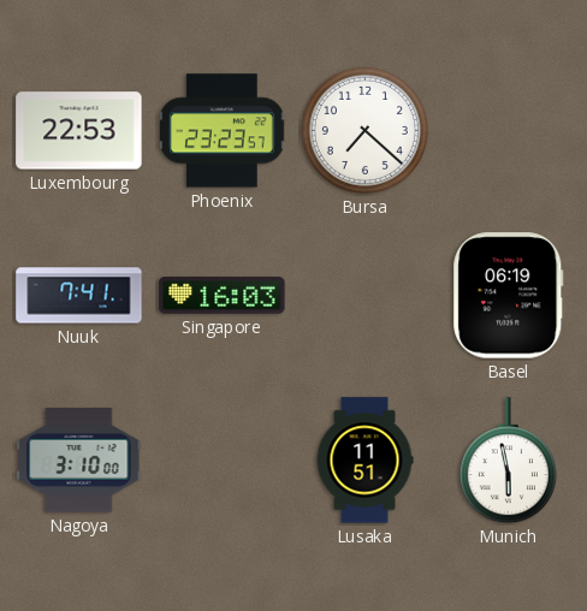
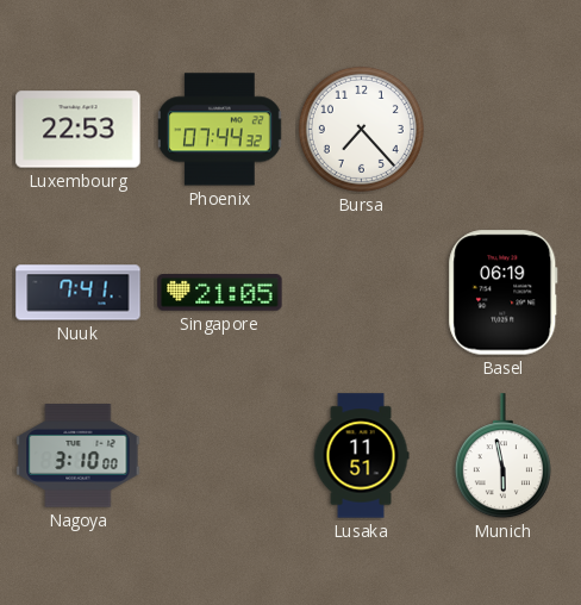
Phoenix: 23:23 -> 07:44
Bursa: 7:22 -> 7:23
Singapore: 16:03 -> 21:05
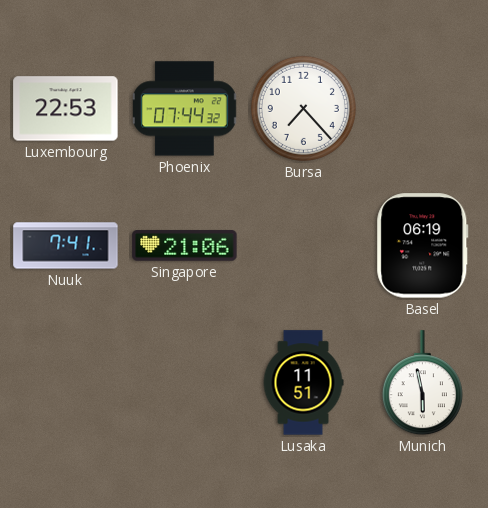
Singapore: 21:05 -> 21:06
Nagoya: 3:10 -> none
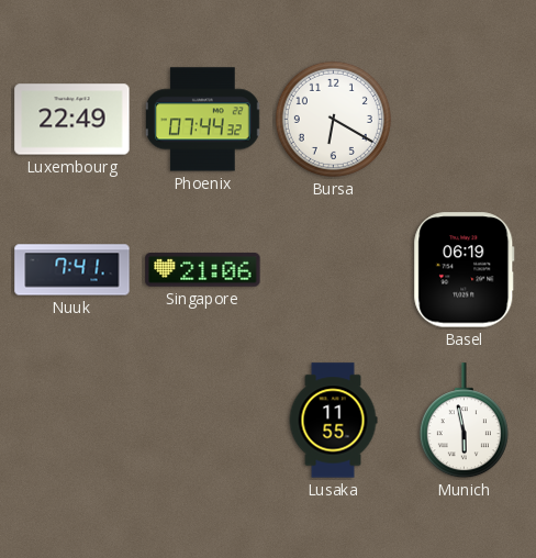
Luxembourg: 22:53 -> 22:49
Bursa: 7:23 -> 6:20
Lusaka: 11:51 -> 11:55
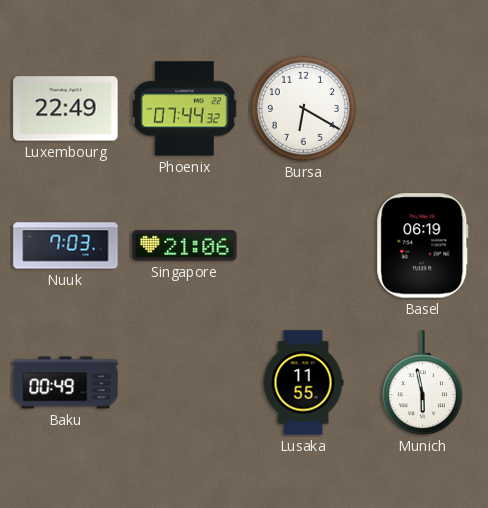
Nuuk: 7:41 -> 7:03
Baku: none -> 00:49
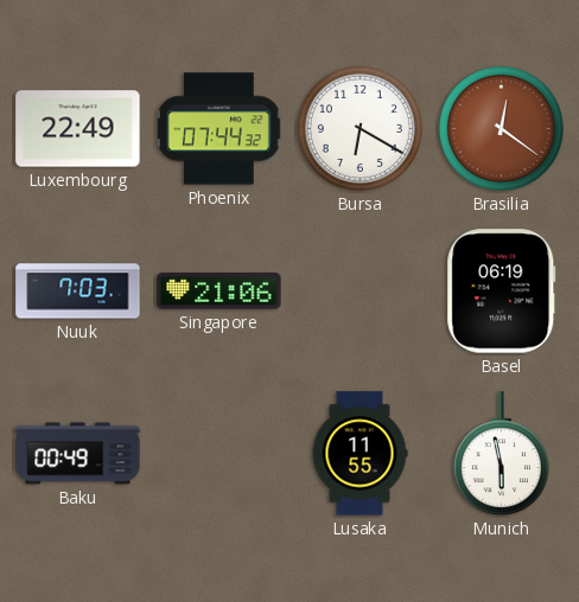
Brasilia: none -> 12:21
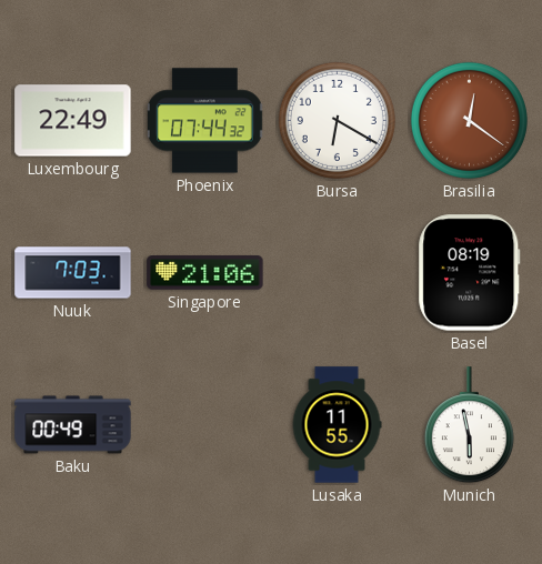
Basel: 06:19 -> 08:19
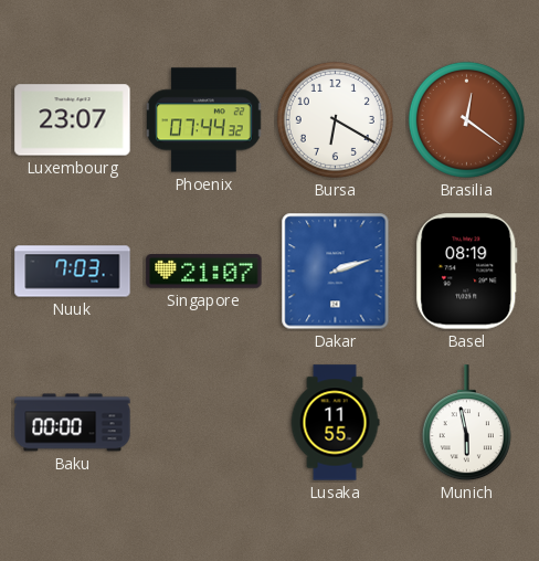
Luxembourg: 22:49 -> 23:07
Singapore: 21:06 -> 21:07
Dakar: none -> 2:12
Baku: 00:49 -> 00:00
